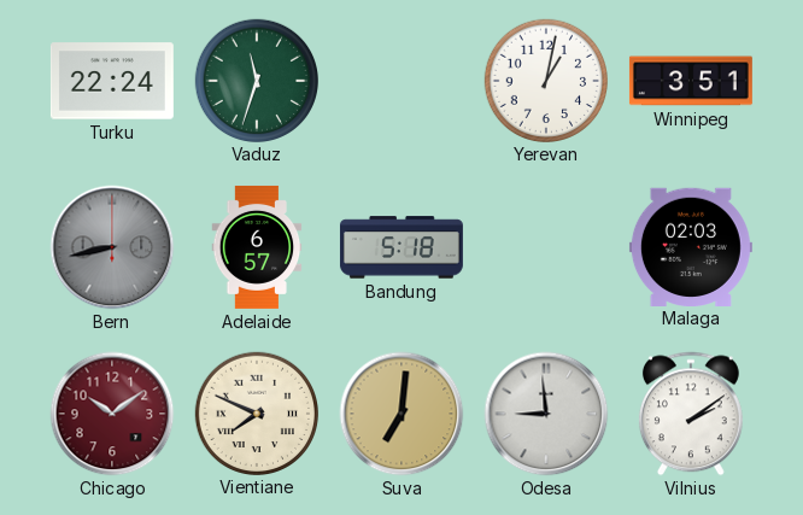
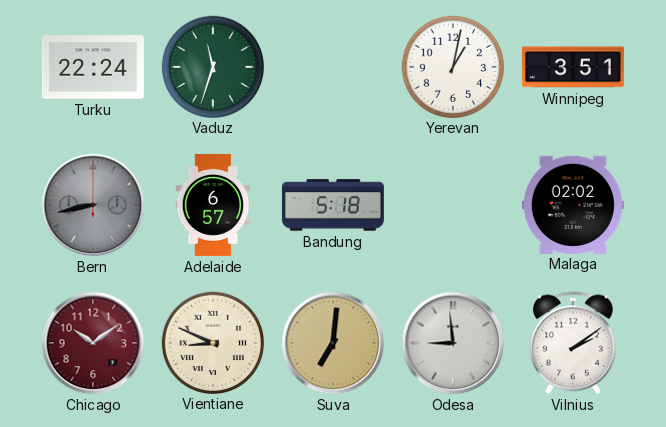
Malaga: 02:03 -> 02:02
Vientiane: 7:49 -> 8:49
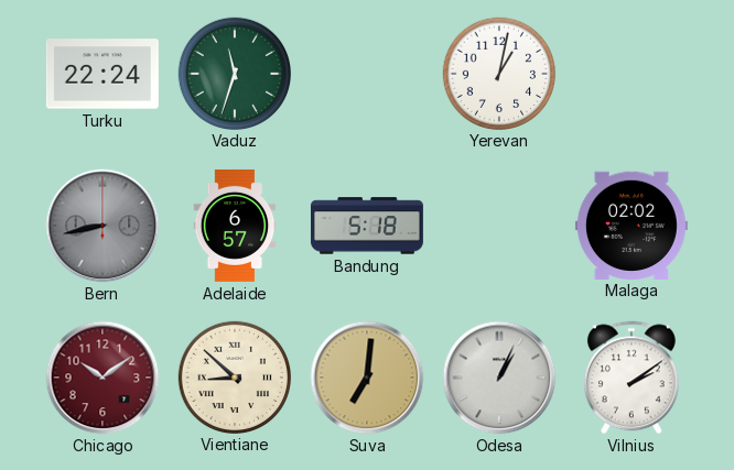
Winnipeg: 3:51 -> none
Vientiane: 8:49 -> 8:52
Odesa: 8:59 -> 1:04
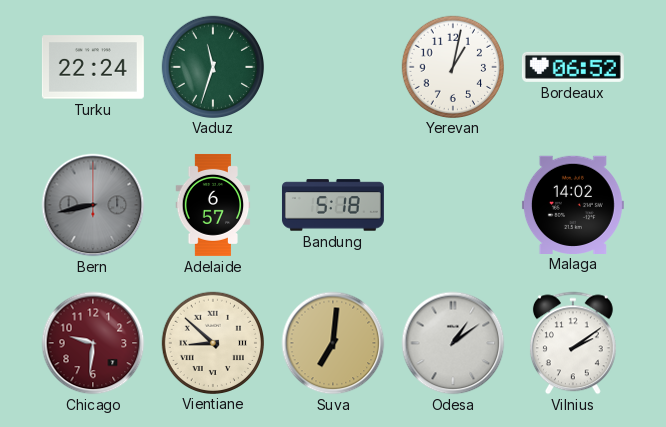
Bordeaux: none -> 06:52
Malaga: 02:02 -> 14:02
Chicago: 10:09 -> 9:31
Odesa: 1:04 -> 1:09
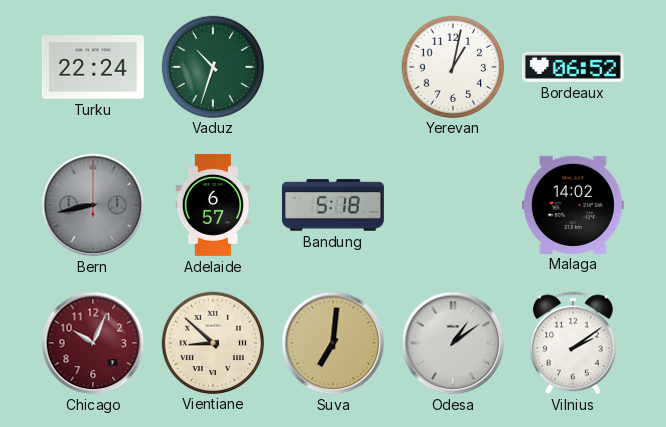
Vaduz: 11:33 -> 10:33
Chicago: 9:31 -> 10:04
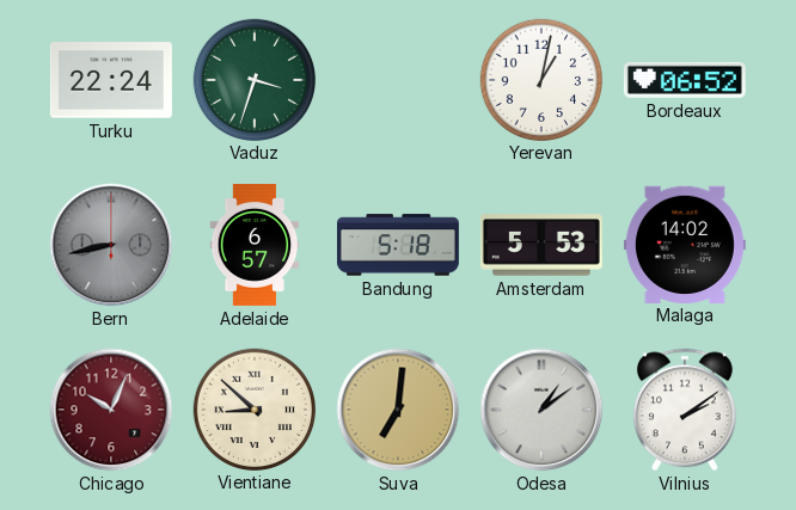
Vaduz: 10:33 -> 3:33
Amsterdam: none -> 5:53
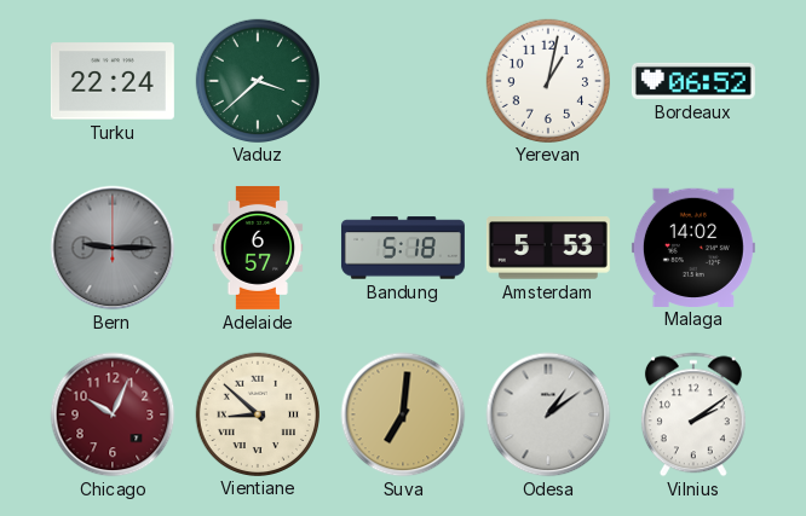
Vaduz: 3:33 -> 3:38
Bern: 8:43 -> 9:15
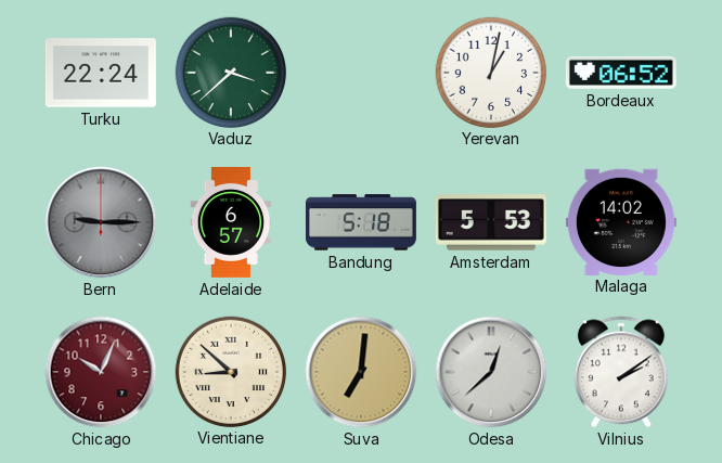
Odesa: 1:09 -> 12:38
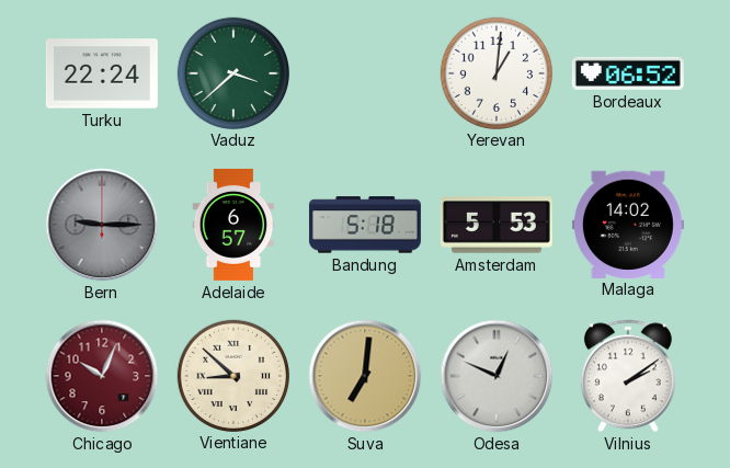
Yerevan: 1:02 -> 1:01
Odesa: 12:38 -> 12:49
